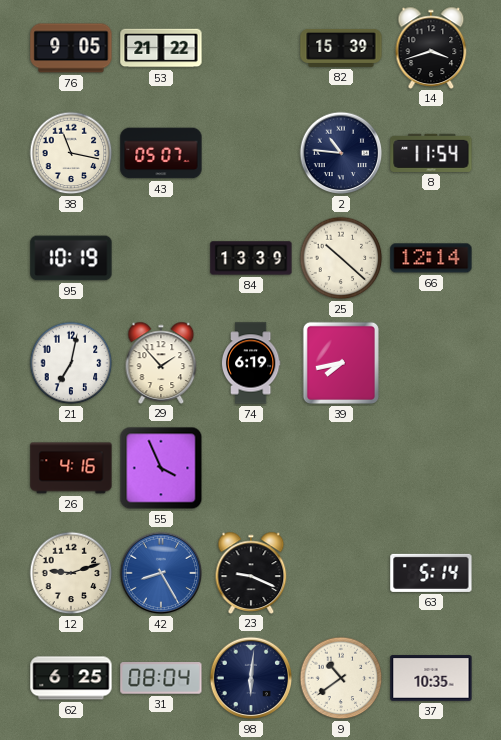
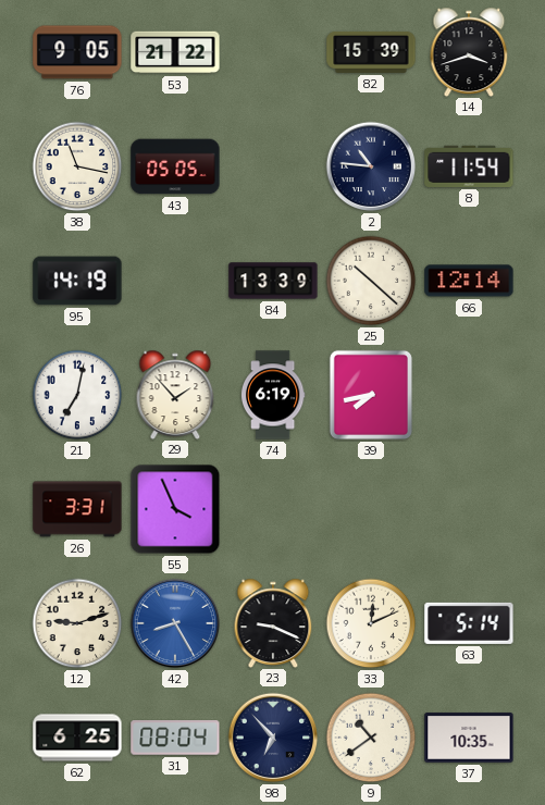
43: 05:07 -> 05:05
95: 10:19 -> 14:19
26: 4:16 -> 3:31
33: none -> 12:11
98: 6:01 -> 6:53
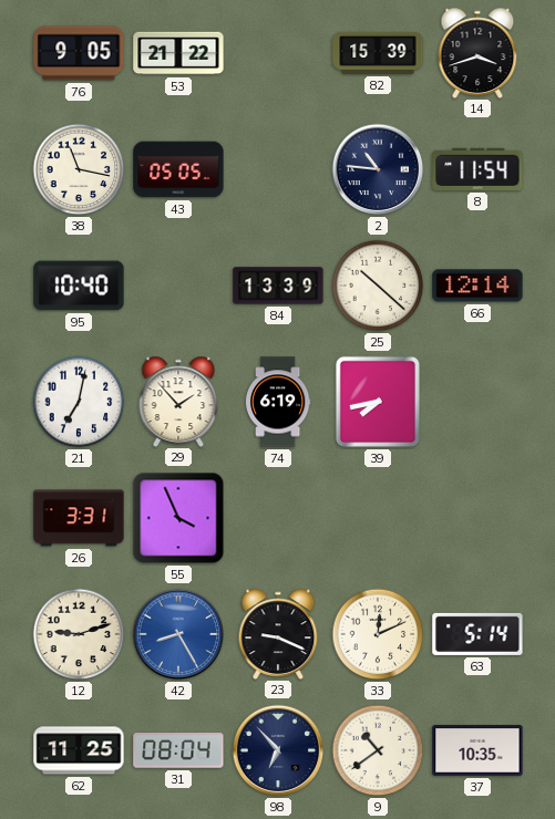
95: 14:19 -> 10:40
62: 6:25 -> 11:25
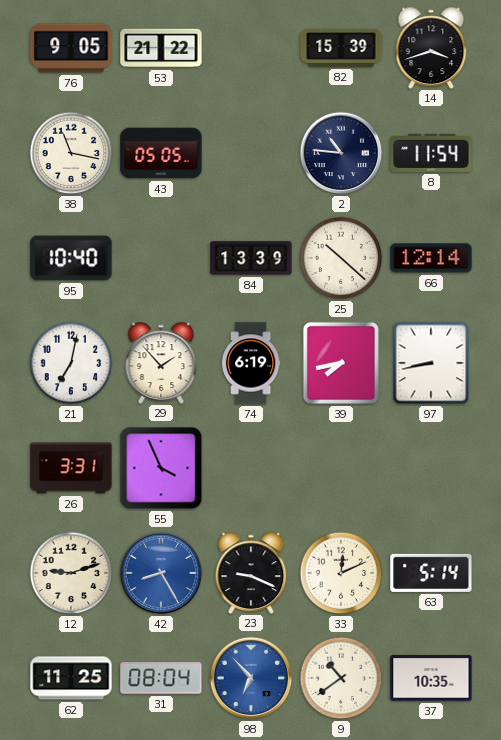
97: none -> 8:43
98 dial: navy -> blue
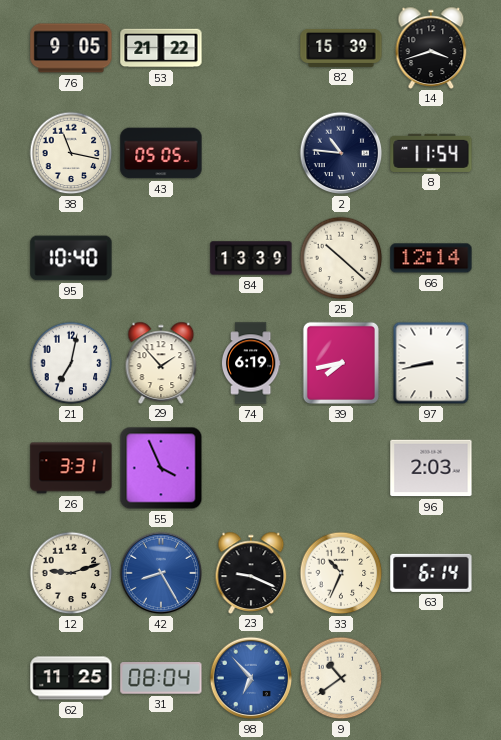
96: none -> 2:03
33: 12:11 -> 10:34
63: 5:14 -> 6:14
37: 10:35 -> none
